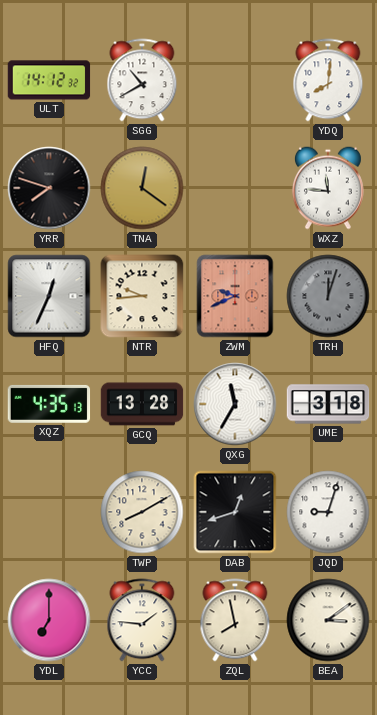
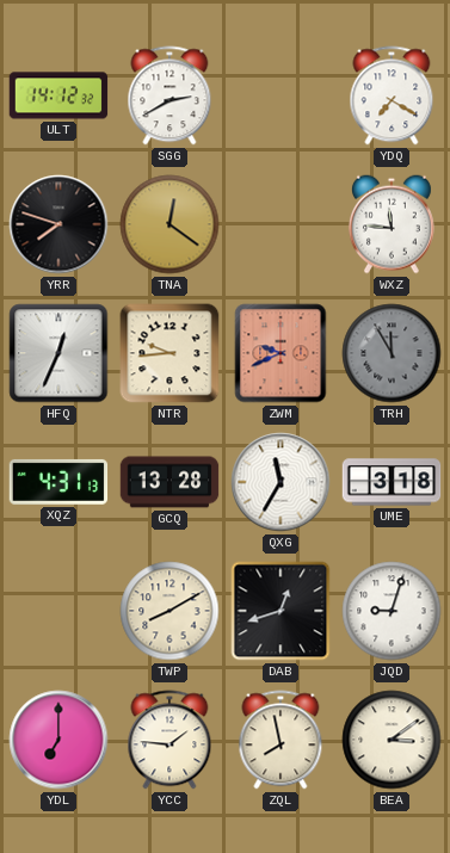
SGG: 10:40 -> 2:40
YDQ: 8:01 -> 7:20
TRH: 12:03 -> 11:55
XQZ: 4:35 -> 4:31
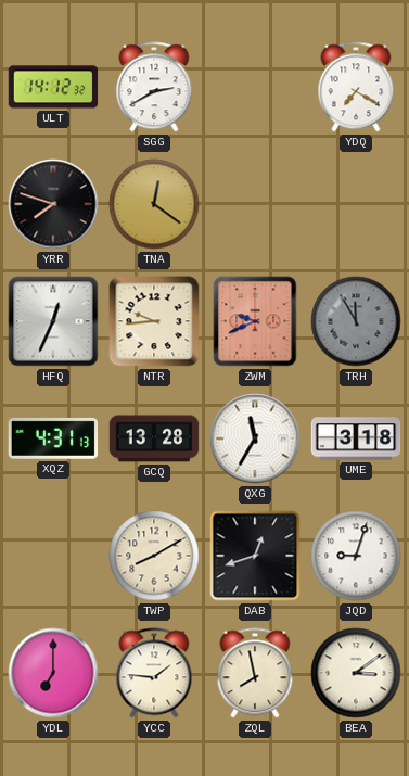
WXZ: 11:46 -> none
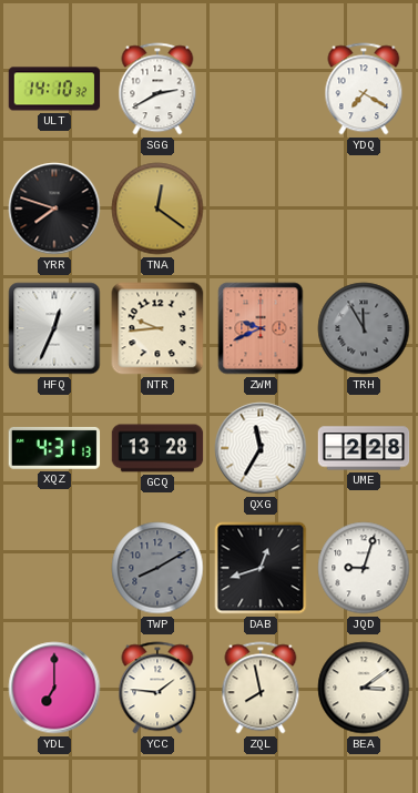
ULT: 14:12 -> 14:10
UME: 3:18 -> 2:28
TWP dial: cream -> grey
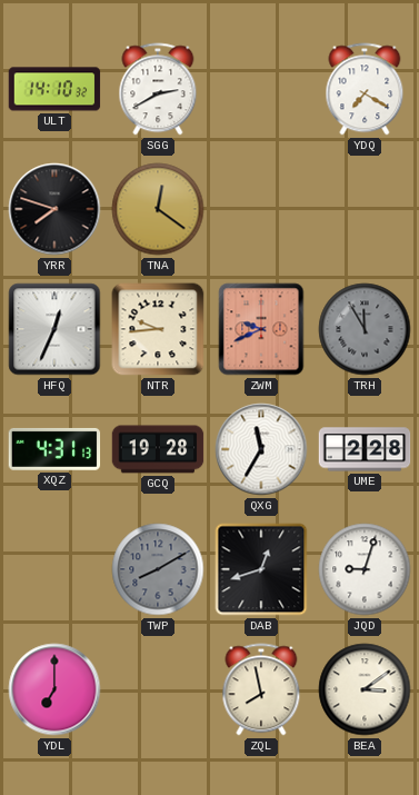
GCQ: 13:28 -> 19:28
YCC: 1:46 -> none
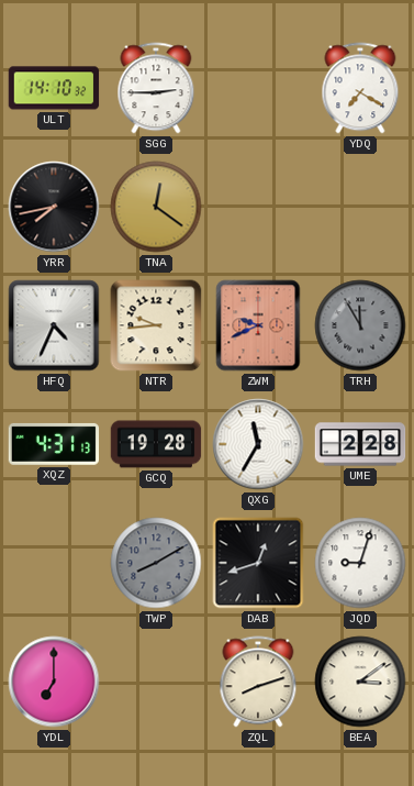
SGG: 2:40 -> 2:45
YRR: 7:48 -> 7:43
HFQ: 12:34 -> 4:34
ZQL: 7:58 -> 8:12
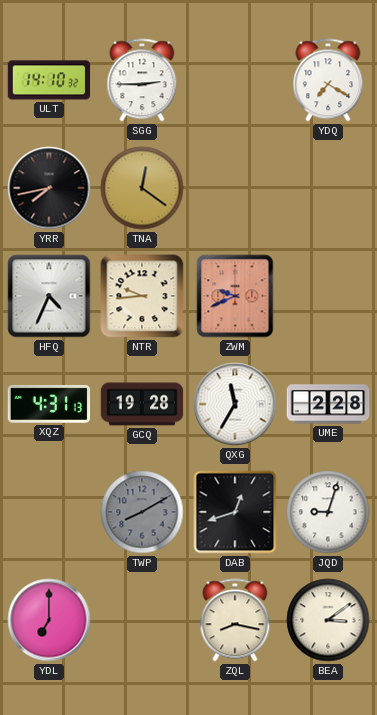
TRH: 11:55 -> none
ZQL: 8:12 -> 8:17
